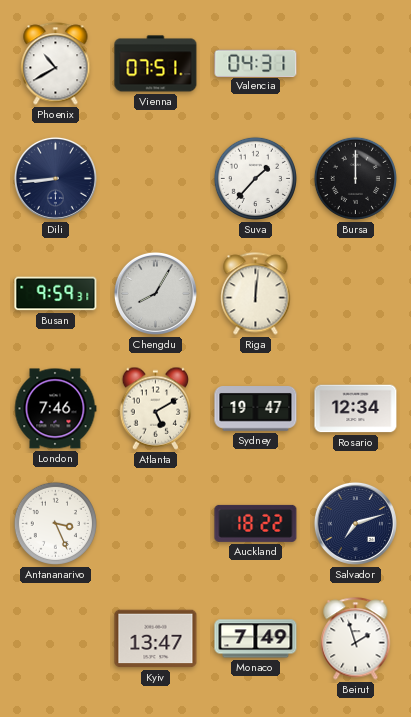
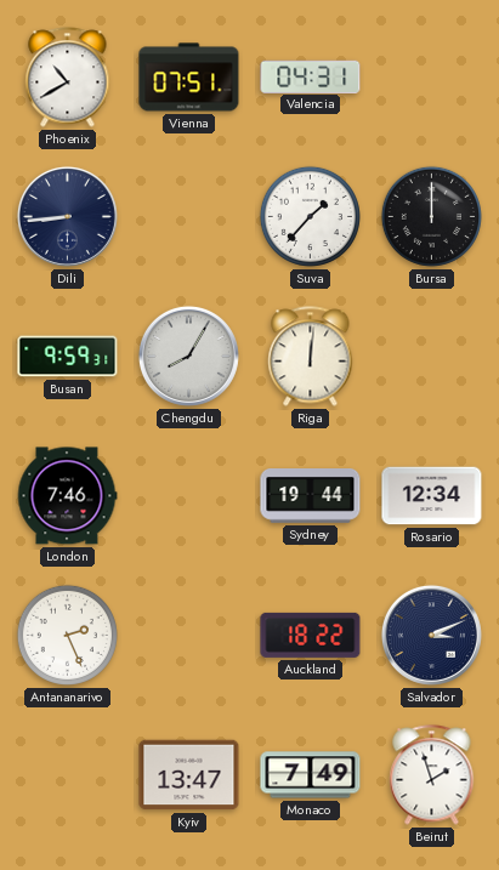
Atlanta: 5:10 -> none
Sydney: 19:47 -> 19:44
Antananarivo: 3:26 -> 2:26
Salvador: 7:12 -> 3:11
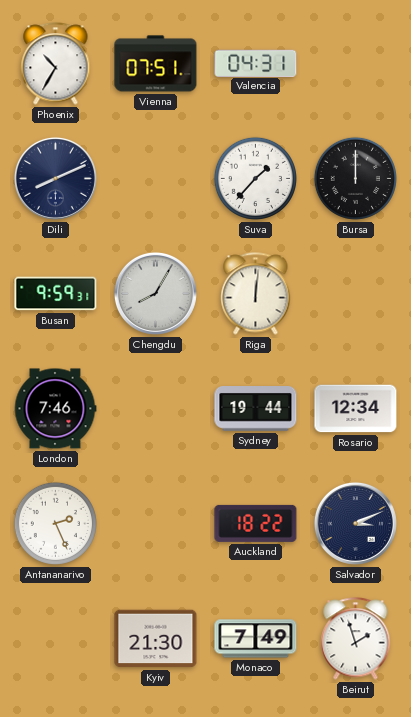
Phoenix: 10:40 -> 10:35
Dili: 8:44 -> 8:11
Kyiv: 13:47 -> 21:30
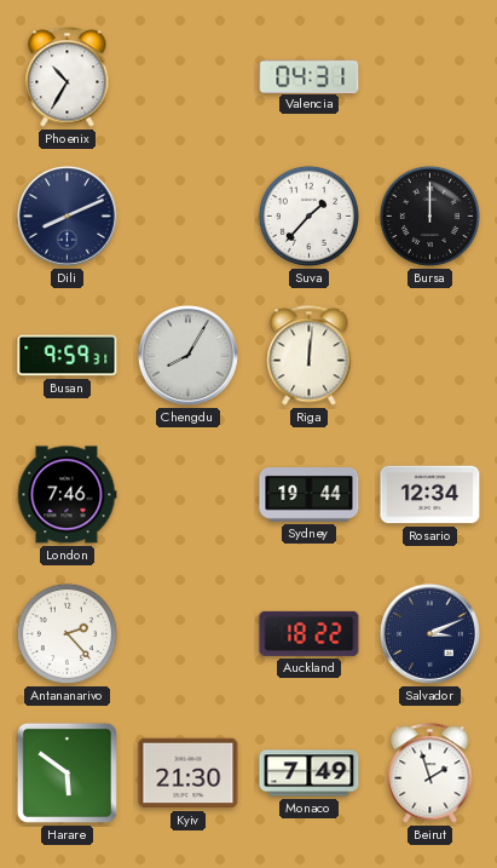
Vienna: 07:51 -> none
Antananarivo: 2:26 -> 2:23
Harare: none -> 5:51
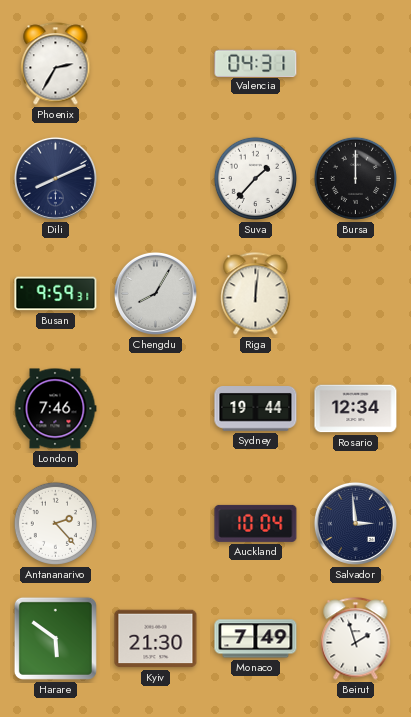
Phoenix: 10:35 -> 2:35
Auckland: 18:22 -> 10:04
Salvador: 3:11 -> 2:59
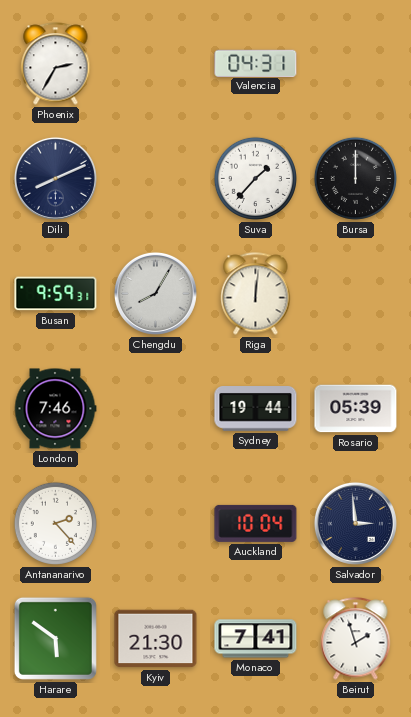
Rosario: 12:34 -> 05:39
Monaco: 7:49 -> 7:41
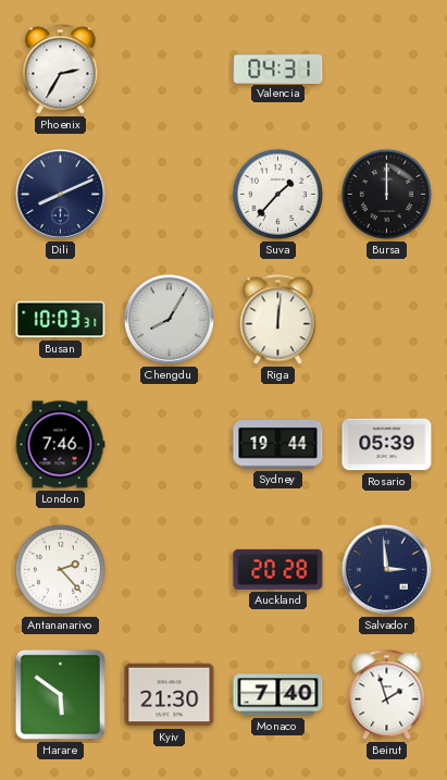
Busan: 9:59 -> 10:03
Auckland: 10:04 -> 20:28
Monaco: 7:41 -> 7:40
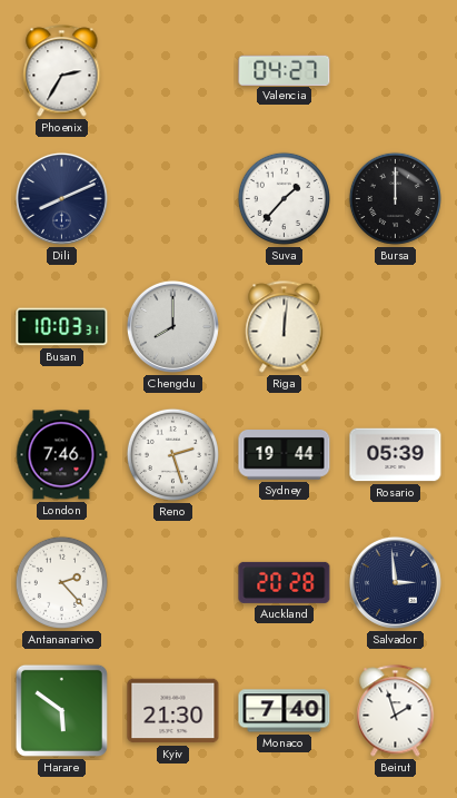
Valencia: 04:31 -> 04:27
Chengdu: 8:05 -> 8:00
Reno: none -> 2:27
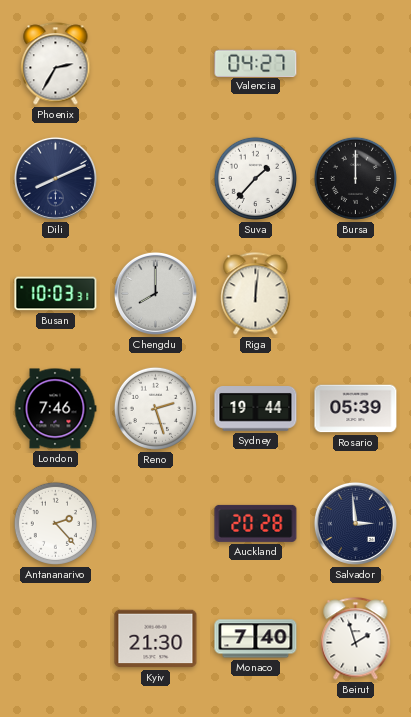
Harare: 5:51 -> none
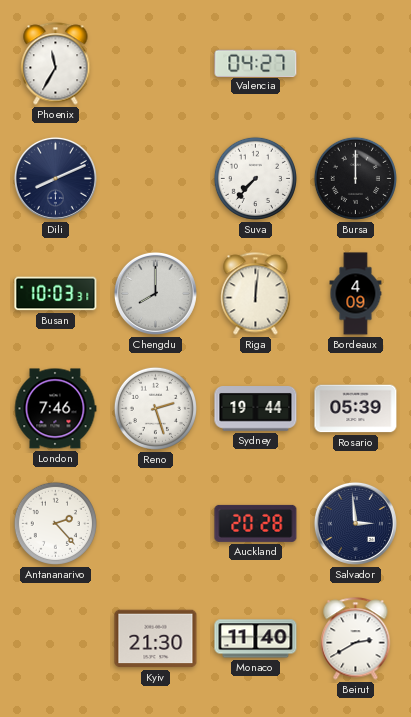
Phoenix: 2:35 -> 11:35
Suva: 1:37 -> 7:37
Bordeaux: none -> 4:09
Monaco: 7:40 -> 11:40
Beirut: 1:57 -> 2:40
